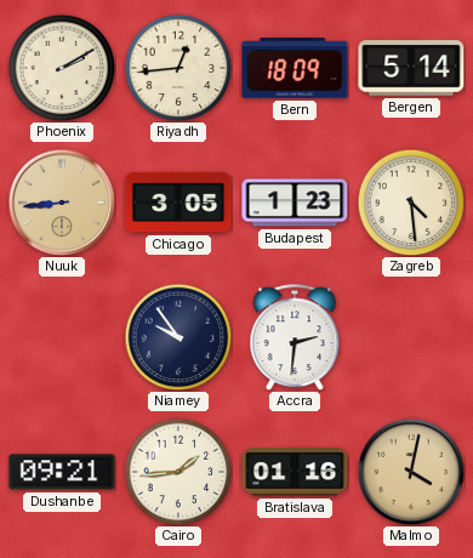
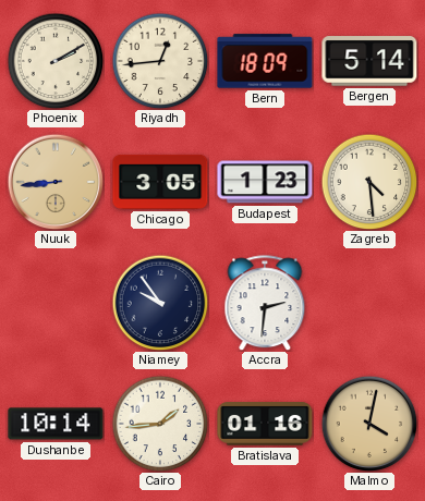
Dushanbe: 09:21 -> 10:14
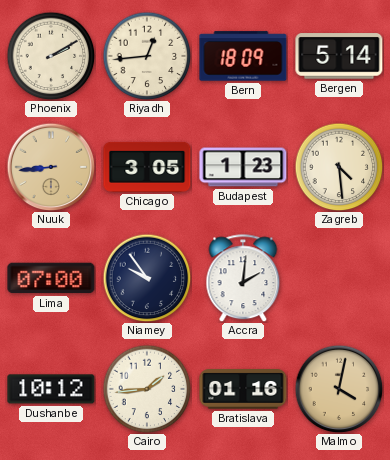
Lima: none -> 07:00
Accra: 2:31 -> 2:01
Dushanbe: 10:14 -> 10:12
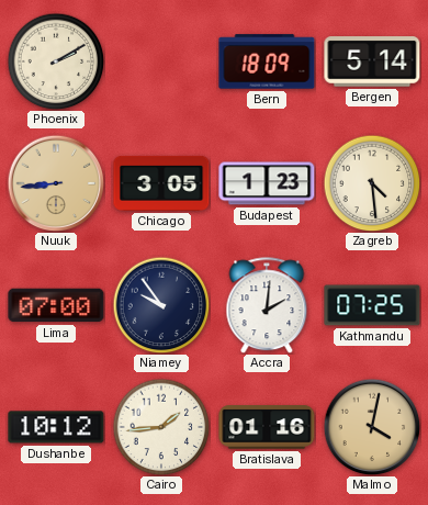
Riyadh: 12:44 -> none
Kathmandu: none -> 07:25
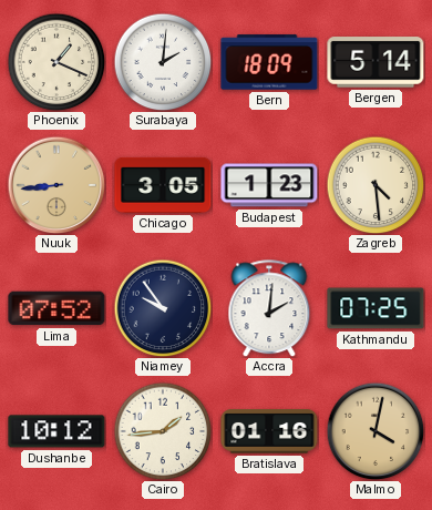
Phoenix: 2:10 -> 1:19
Surabaya: none -> 2:01
Lima: 07:00 -> 07:52
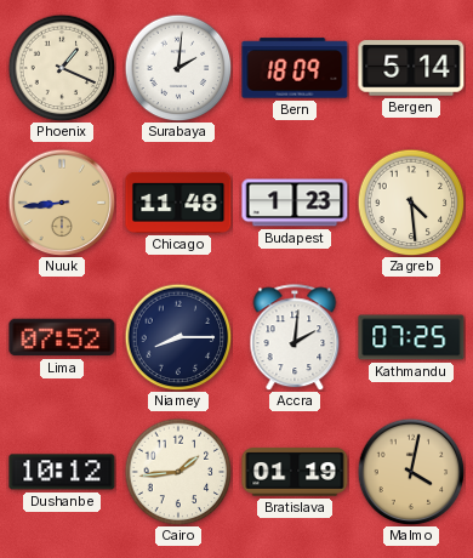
Chicago: 3:05 -> 11:48
Niamey: 9:54 -> 8:15
Bratislava: 01:16 -> 01:19
